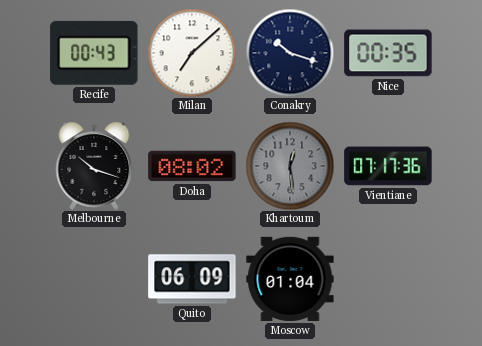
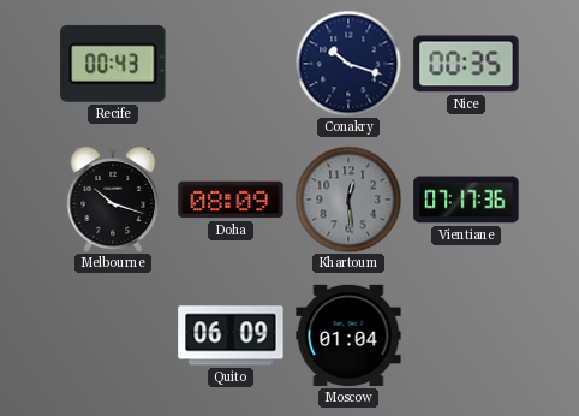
Milan: 7:08 -> none
Doha: 08:02 -> 08:09
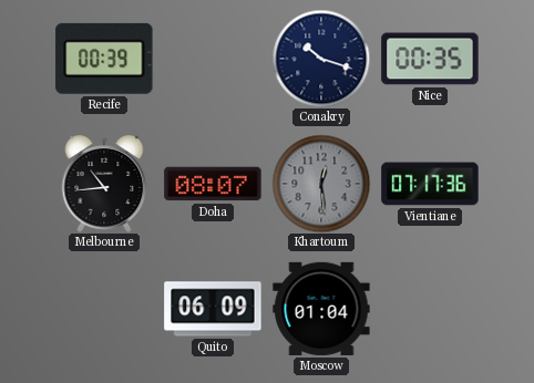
Recife: 00:43 -> 00:39
Melbourne: 10:18 -> 10:44
Doha: 08:09 -> 08:07
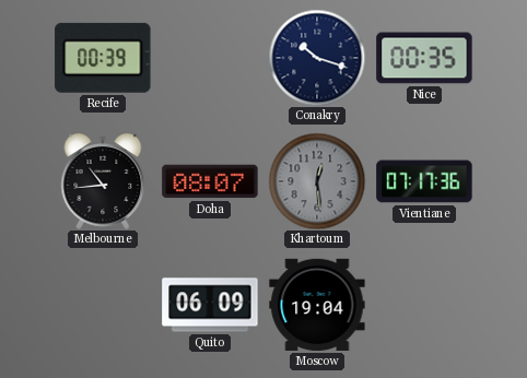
Moscow: 01:04 -> 19:04
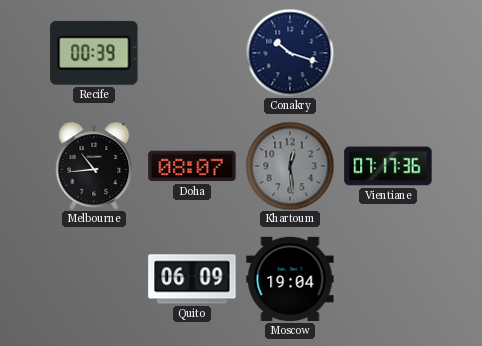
Nice: 00:35 -> none
